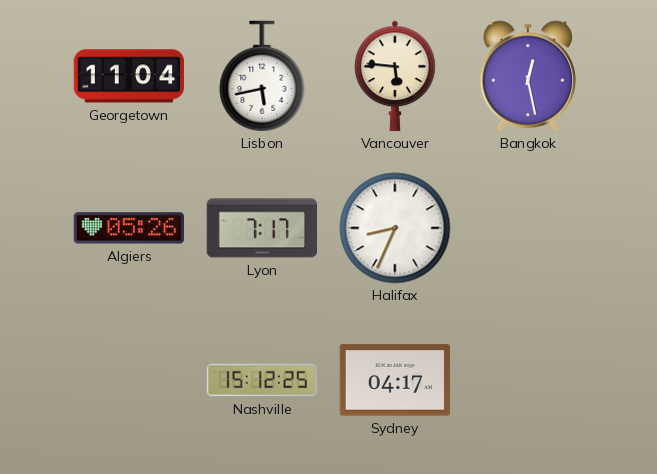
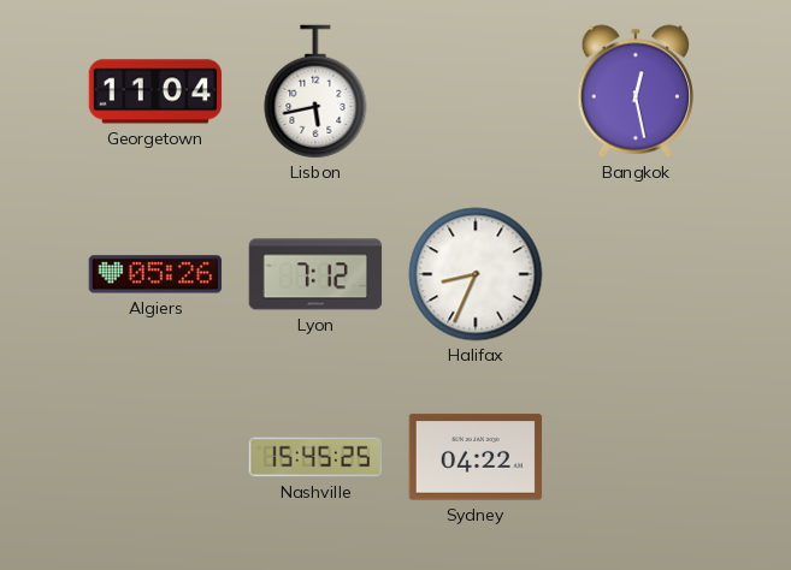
Vancouver: 5:46 -> none
Lyon: 7:17 -> 7:12
Nashville: 15:12 -> 15:45
Sydney: 04:17 -> 04:22
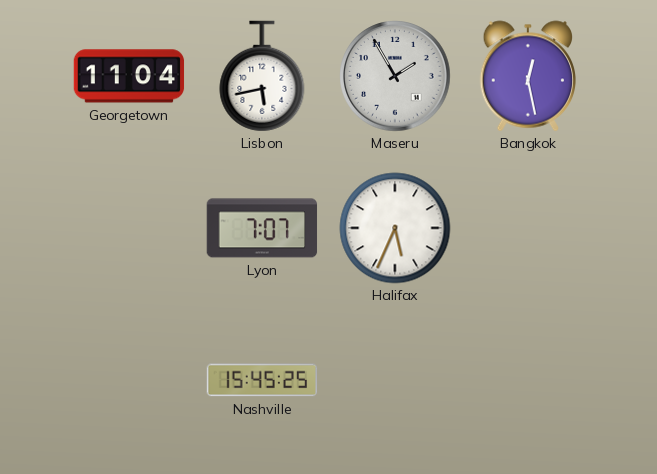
Maseru: none -> 1:55
Algiers: 05:26 -> none
Lyon: 7:12 -> 7:07
Halifax: 8:34 -> 5:34
Sydney: 04:22 -> none
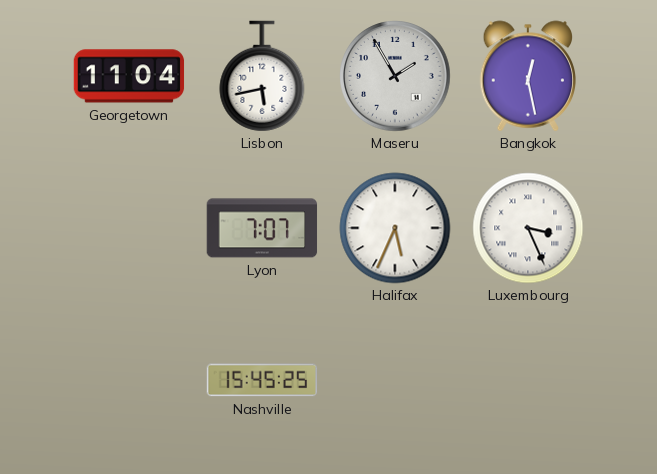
Luxembourg: none -> 3:26
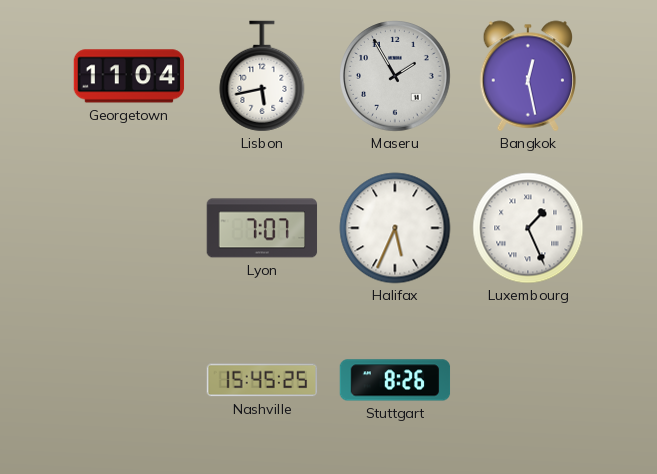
Luxembourg: 3:26 -> 1:26
Stuttgart: none -> 8:26
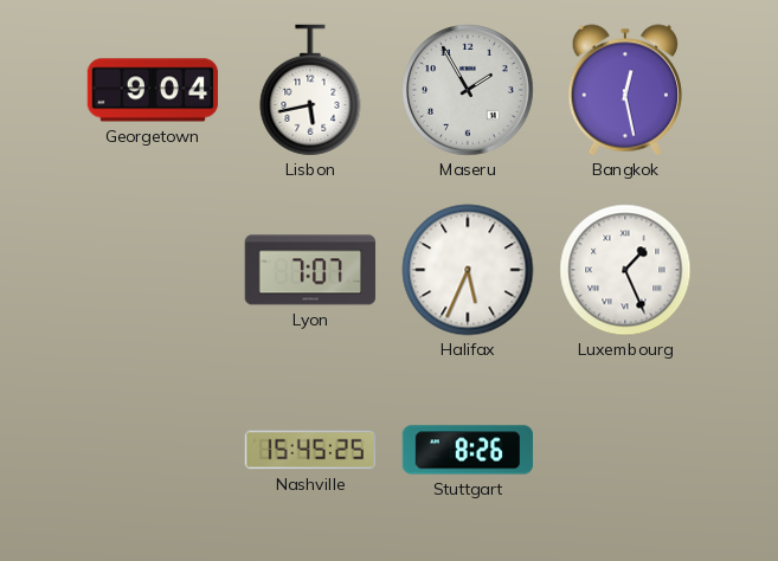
Georgetown: 11:04 -> 9:04
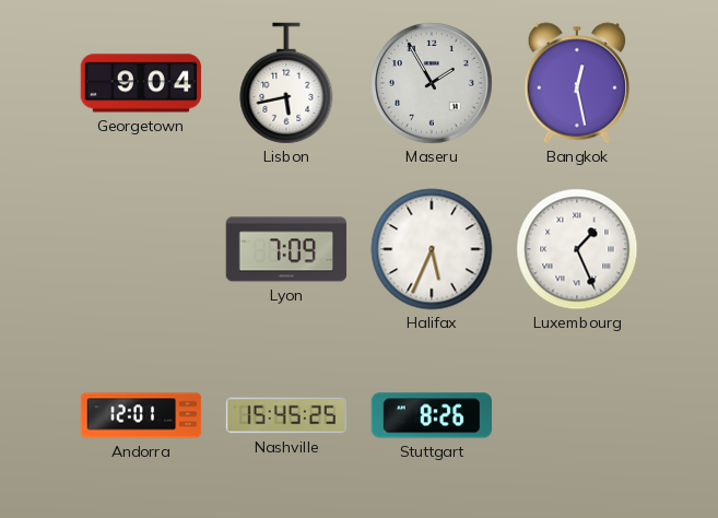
Lyon: 7:07 -> 7:09
Andorra: none -> 12:01
